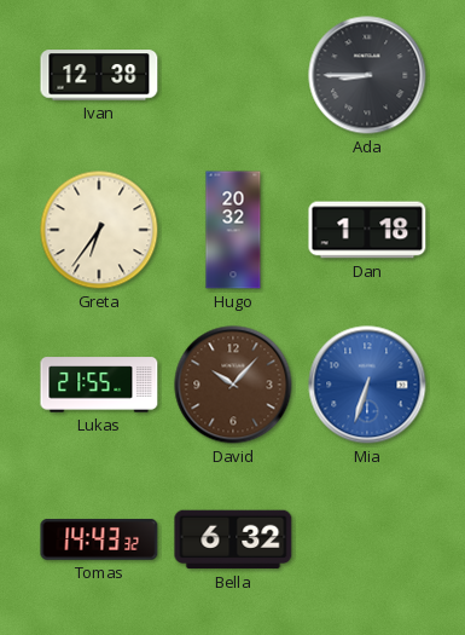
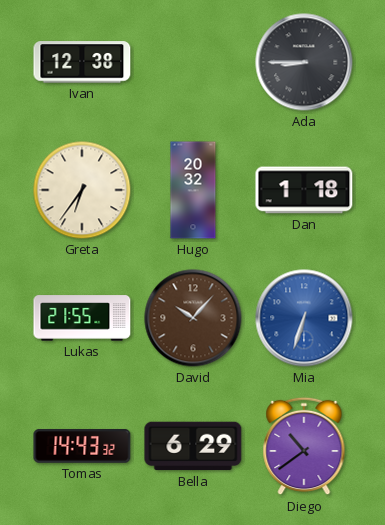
Bella: 6:32 -> 6:29
Diego: none -> 10:39
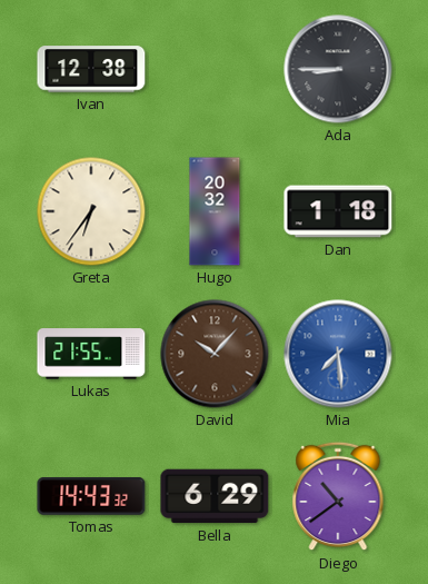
Mia: 6:33 -> 7:29
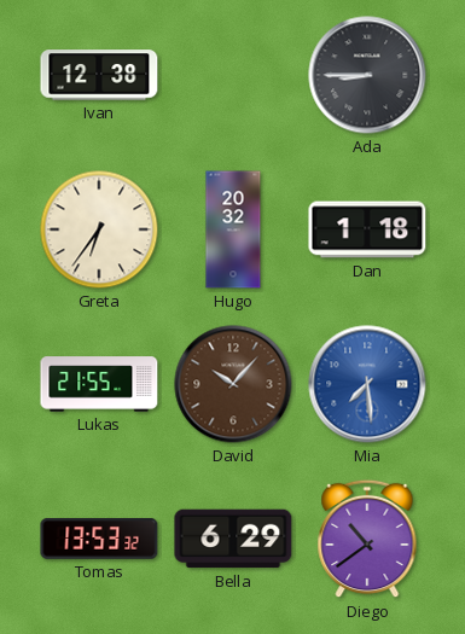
Tomas: 14:43 -> 13:53
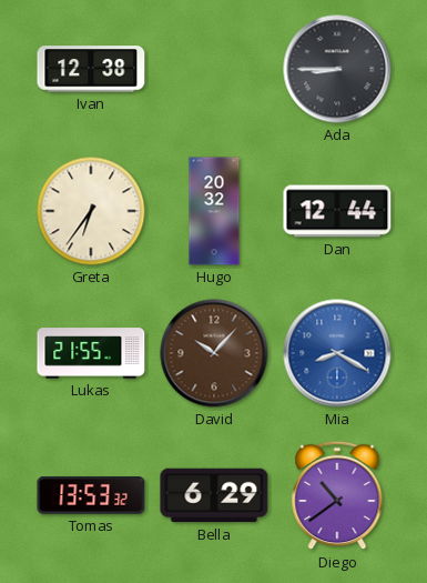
Dan: 1:18 -> 12:44
Mia: 7:29 -> 8:20
